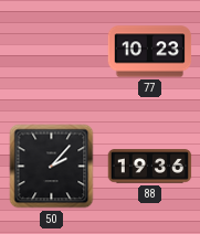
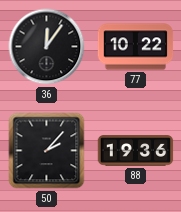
36: none -> 12:06
77: 10:23 -> 10:22
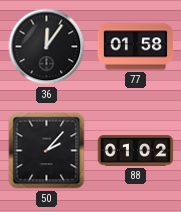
77: 10:22 -> 01:58
88: 19:36 -> 01:02
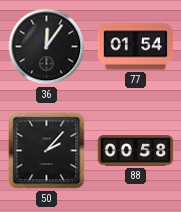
77: 01:58 -> 01:54
88: 01:02 -> 00:58
